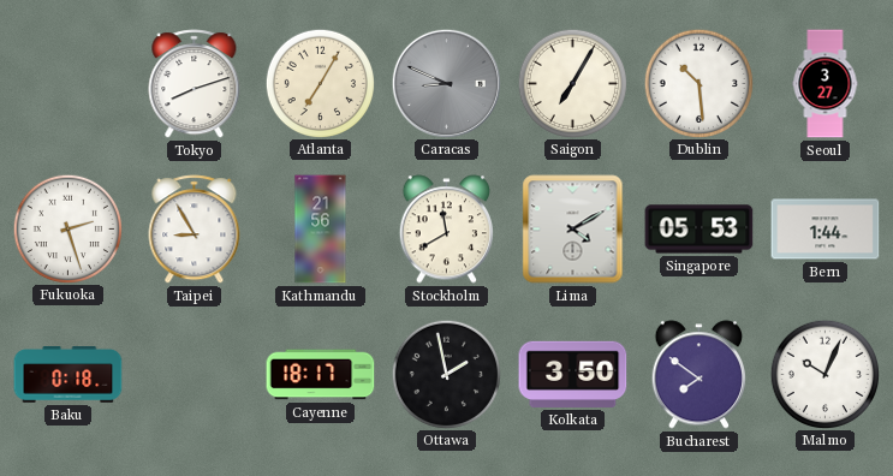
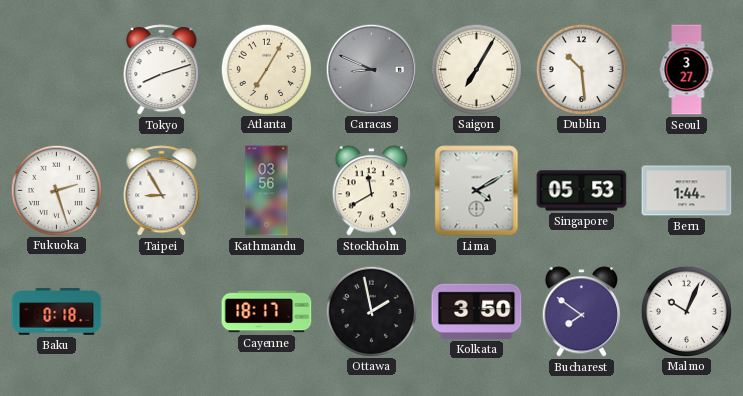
Kathmandu: 21:56 -> 03:56
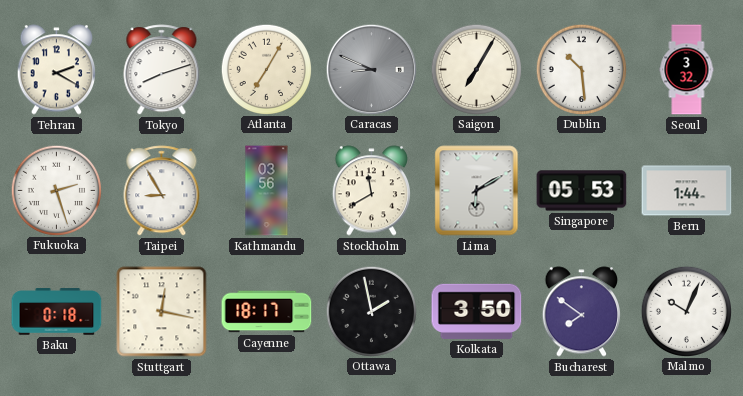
Tehran: none -> 2:20
Seoul: 3:27 -> 3:32
Lima: 4:10 -> 6:10
Stuttgart: none -> 12:17
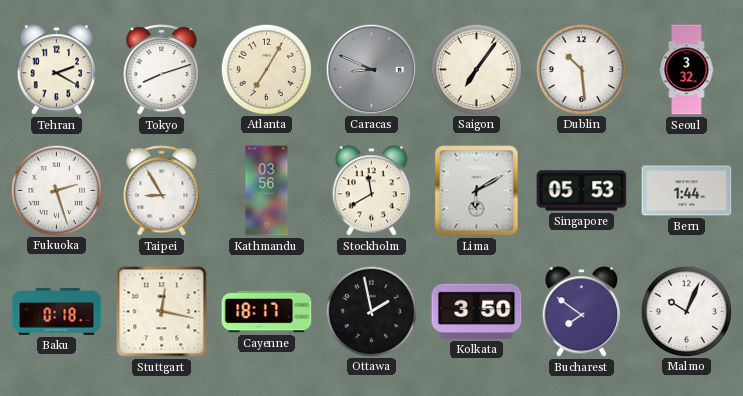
Saigon: 7:05 -> 7:06
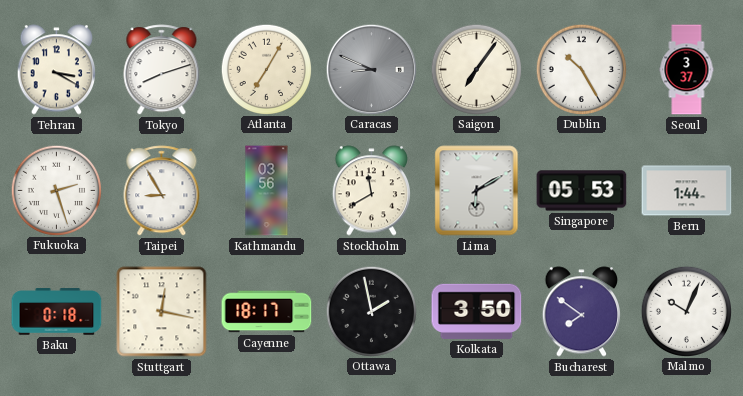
Tehran: 2:20 -> 3:20
Dublin: 10:29 -> 10:25
Seoul: 3:32 -> 3:37
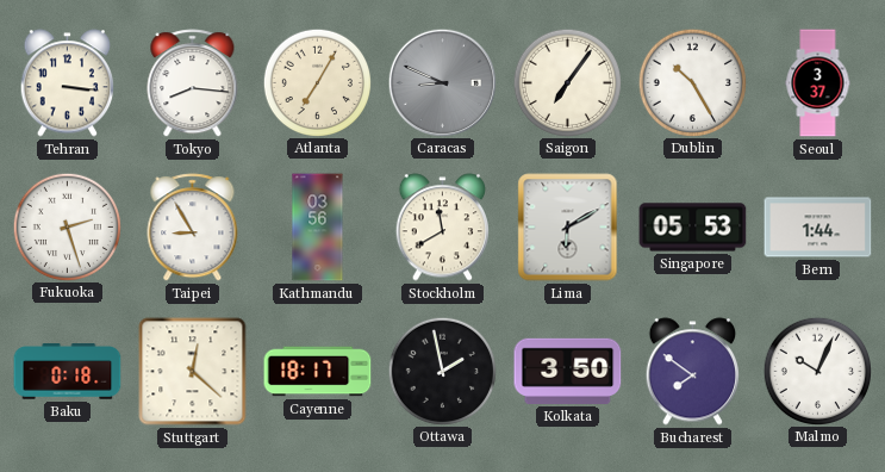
Tehran: 3:20 -> 3:16
Tokyo: 8:12 -> 8:16
Stuttgart: 12:17 -> 12:22
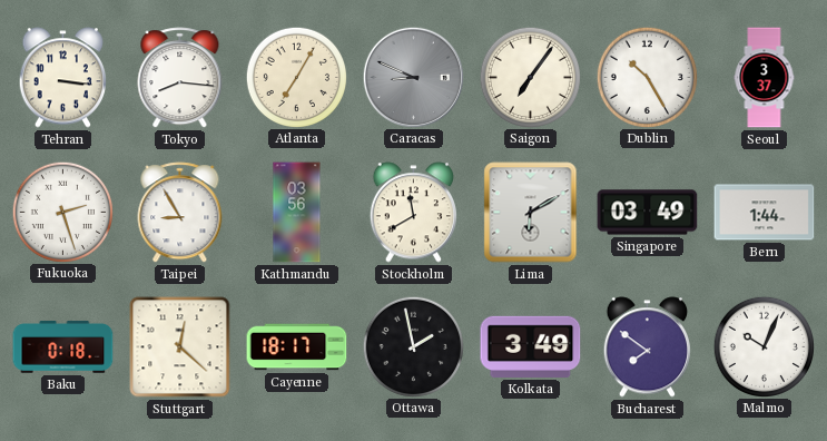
Singapore: 05:53 -> 03:49
Kolkata: 3:50 -> 3:49
